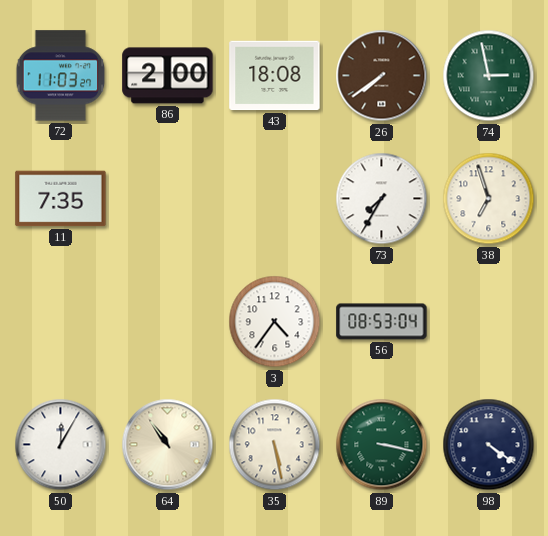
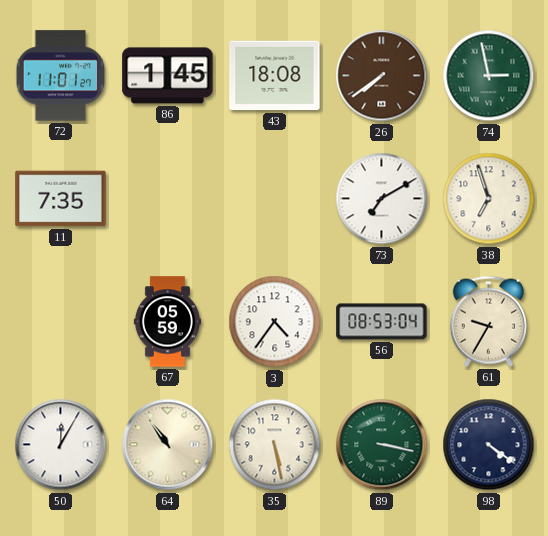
72: 11:03 -> 11:01
86: 2:00 -> 1:45
73: 7:35 -> 7:10
67: none -> 05:59
61: none -> 9:35
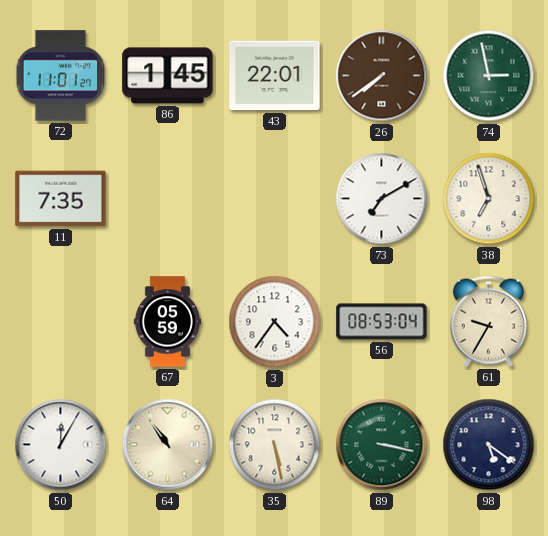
43: 18:08 -> 22:01
98: 4:21 -> 5:21
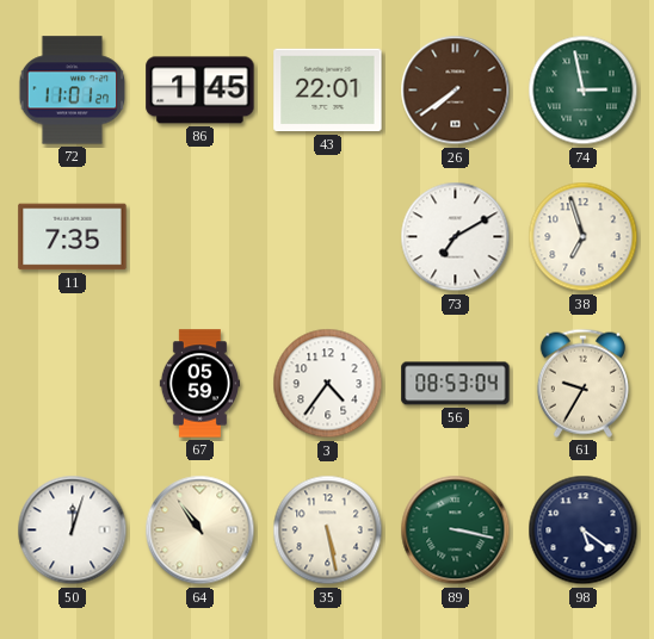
50: 12:05 -> 12:03
